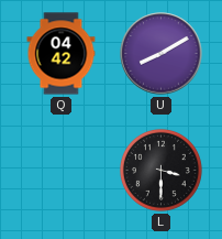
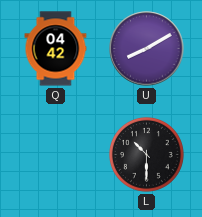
L: 3:30 -> 10:30
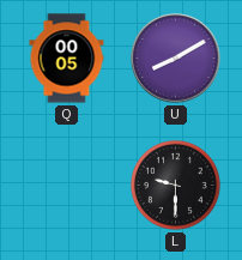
Q: 04:42 -> 00:05
L: 10:30 -> 9:30
